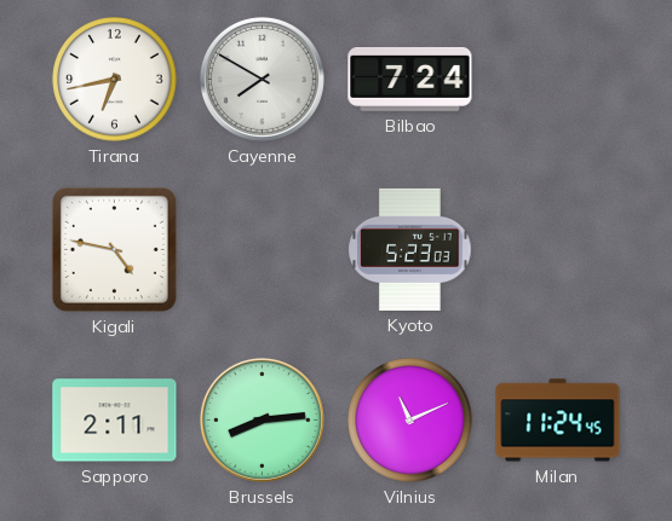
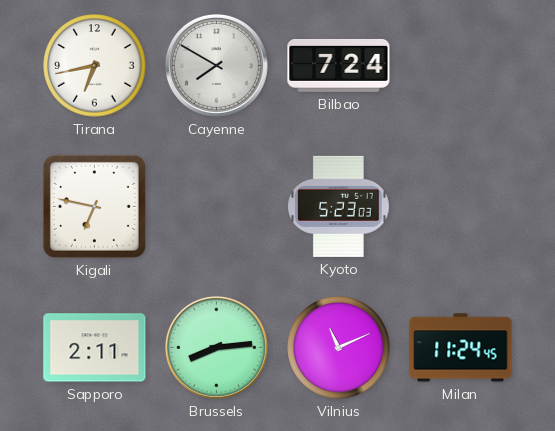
Kigali: 4:47 -> 6:47
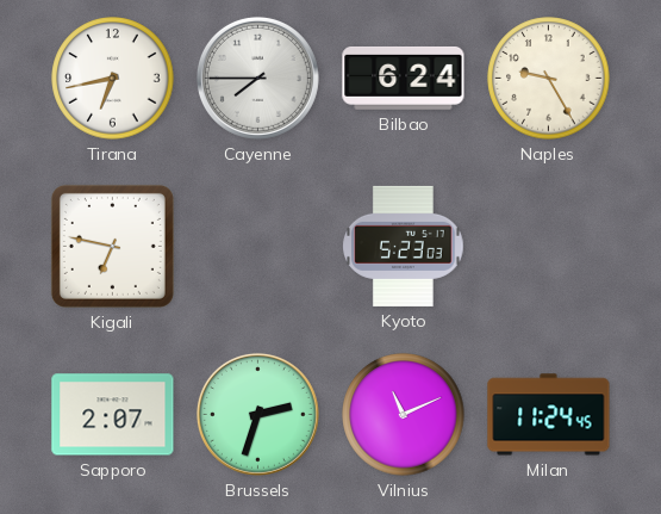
Cayenne: 7:50 -> 7:45
Bilbao: 7:24 -> 6:24
Naples: none -> 9:25
Sapporo: 2:11 -> 2:07
Brussels: 8:14 -> 2:33
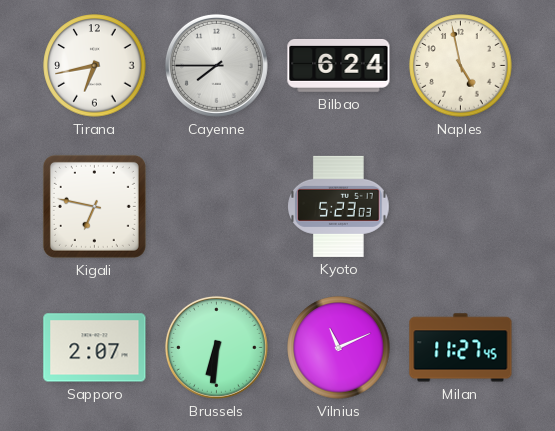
Naples: 9:25 -> 4:58
Brussels: 2:33 -> 6:31
Milan: 11:24 -> 11:27
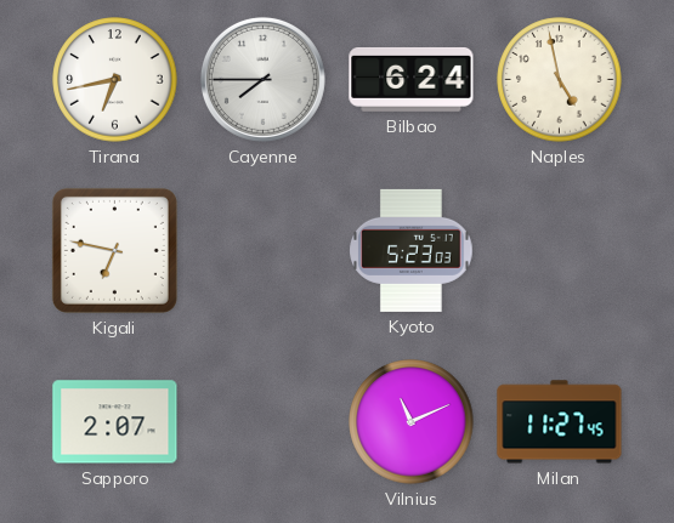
Brussels: 6:31 -> none
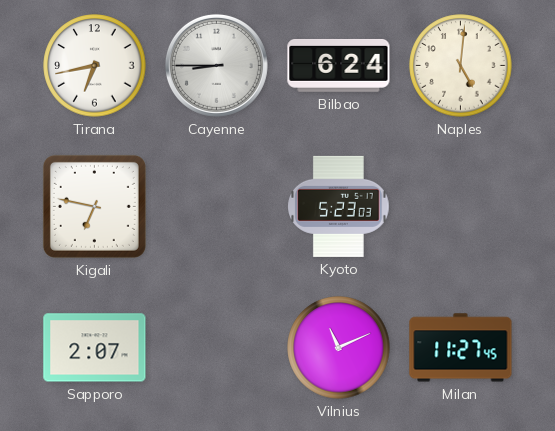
Cayenne: 7:45 -> 8:45
Naples: 4:58 -> 5:01
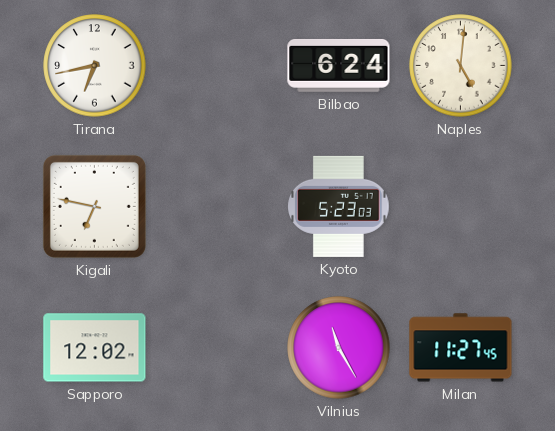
Cayenne: 8:45 -> none
Sapporo: 2:07 -> 12:02
Vilnius: 11:11 -> 11:25
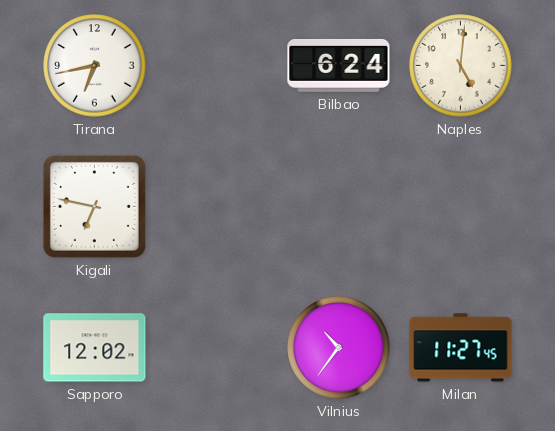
Kyoto: 5:23 -> none
Vilnius: 11:25 -> 10:36
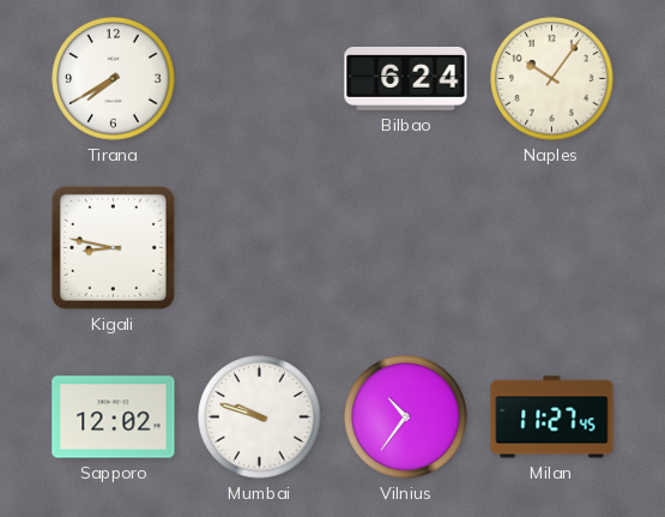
Tirana: 6:43 -> 7:40
Naples: 5:01 -> 10:06
Kigali: 6:47 -> 8:47
Mumbai: none -> 9:48
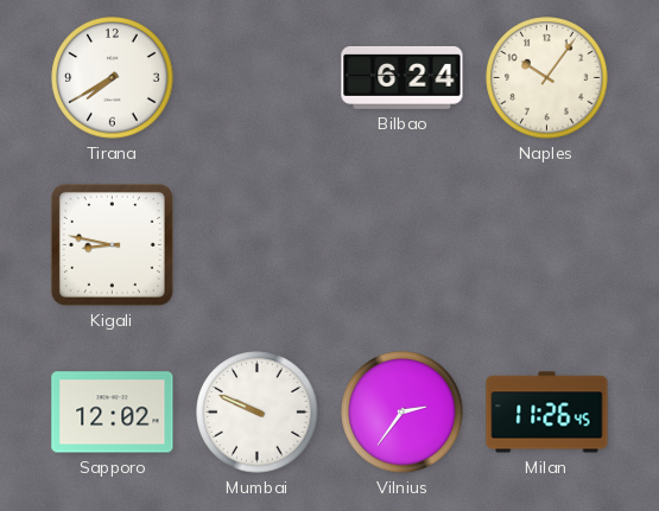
Mumbai: 9:48 -> 9:49
Vilnius: 10:36 -> 2:36
Milan: 11:27 -> 11:26
